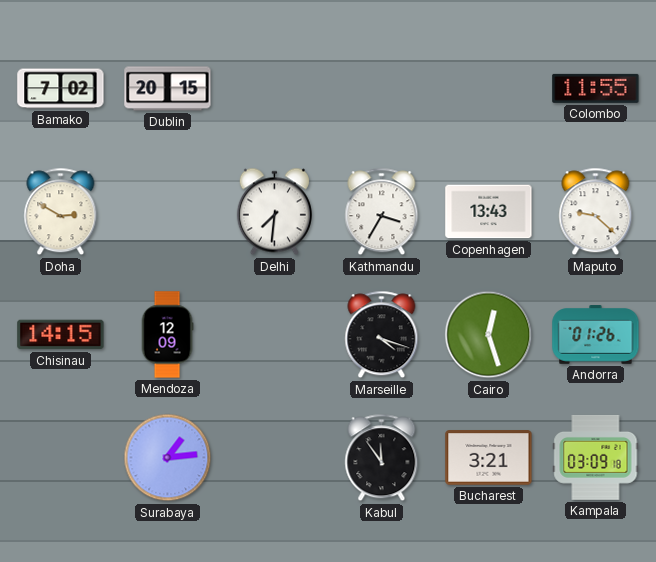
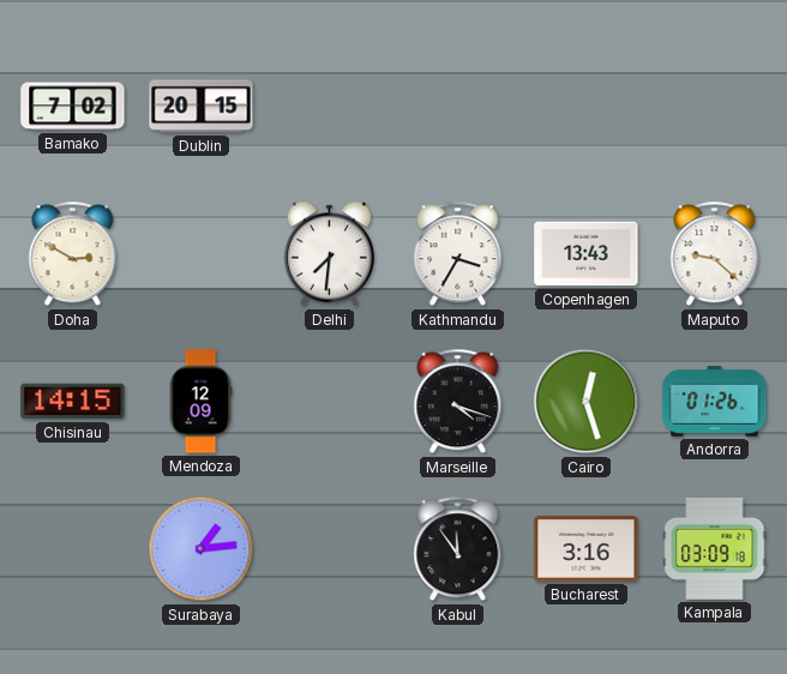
Colombo: 11:55 -> none
Bucharest: 3:21 -> 3:16
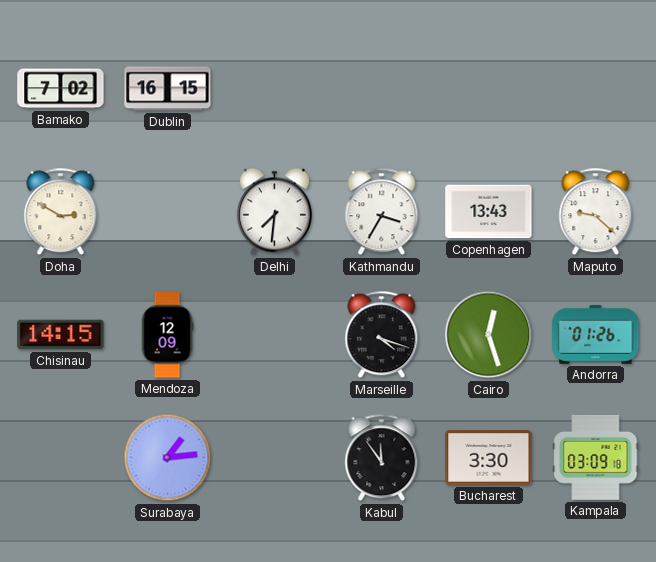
Dublin: 20:15 -> 16:15
Bucharest: 3:16 -> 3:30
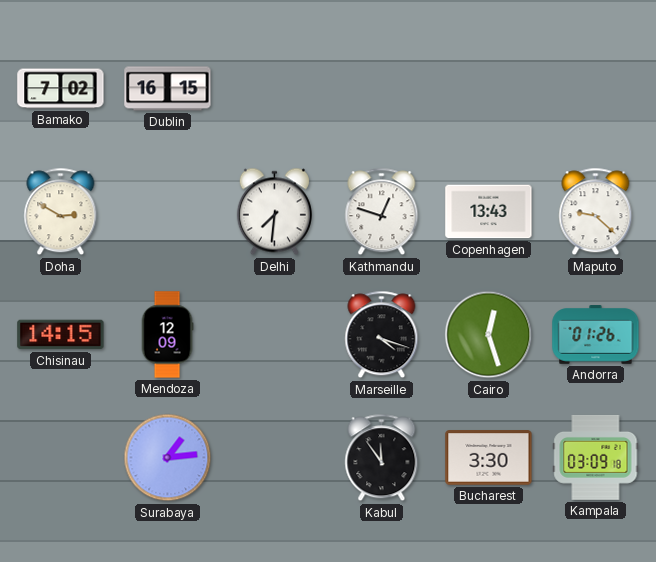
Kathmandu: 3:35 -> 12:48
